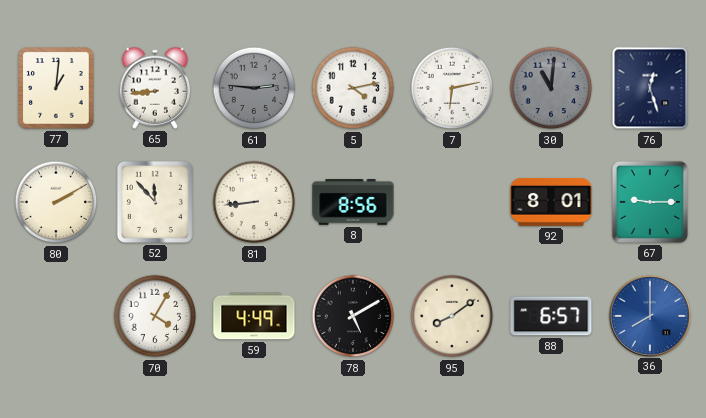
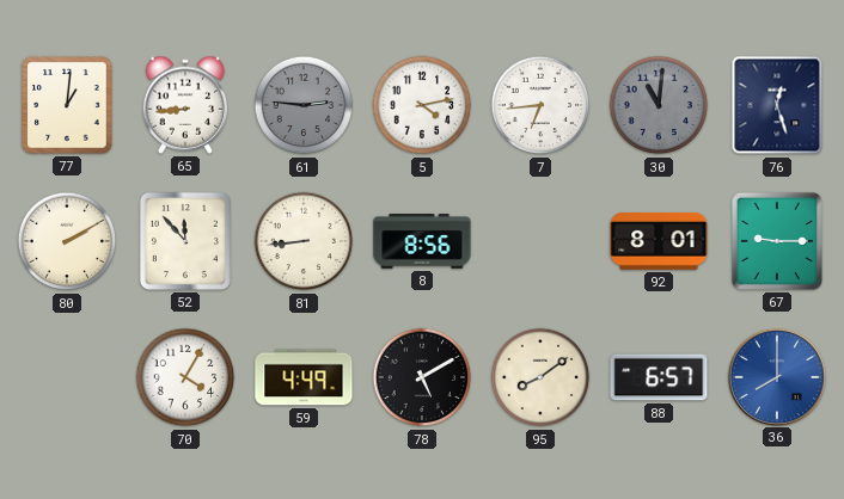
7: 6:13 -> 6:44
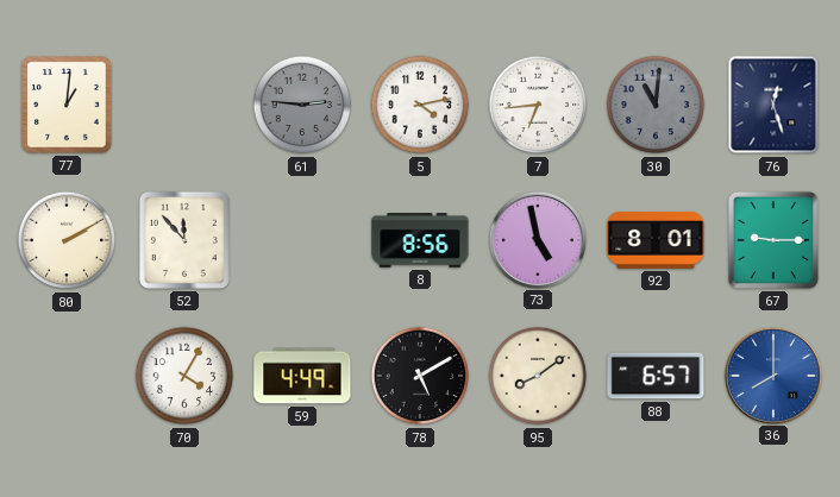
65: 8:44 -> none
81: 8:44 -> none
73: none -> 4:58
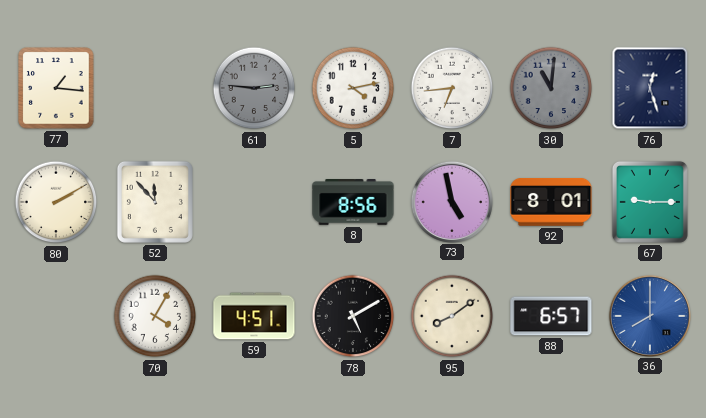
77: 1:01 -> 1:16
59: 4:49 -> 4:51
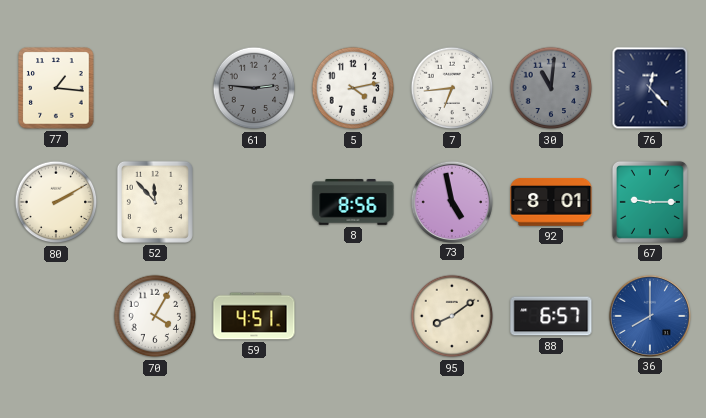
76: 12:27 -> 12:23
78: 5:10 -> none
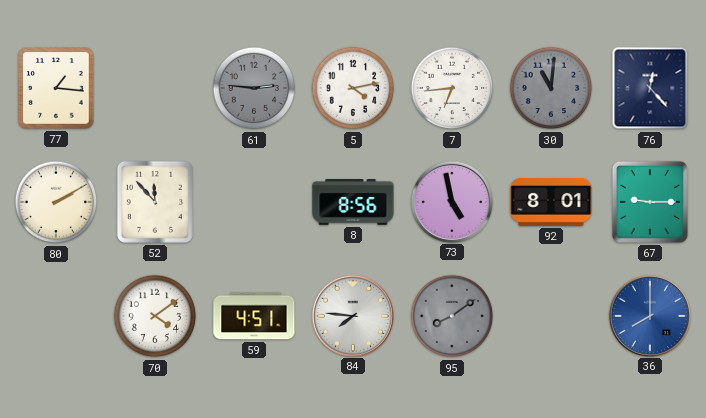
70: 4:05 -> 4:09
84: none -> 7:46
95 dial: cream -> grey
88: 6:57 -> none
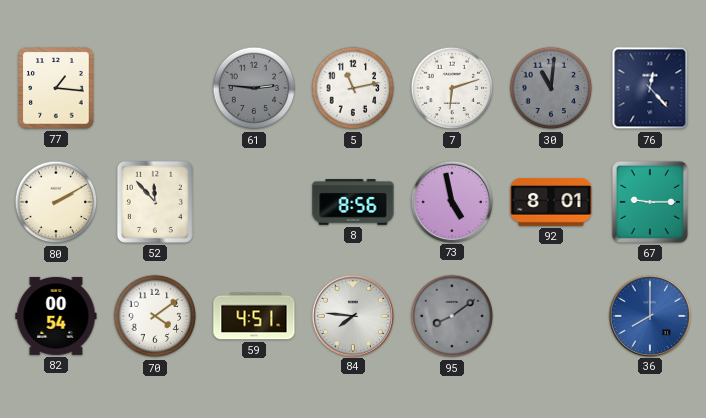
5: 4:13 -> 11:13
7: 6:44 -> 6:12
82: none -> 00:54
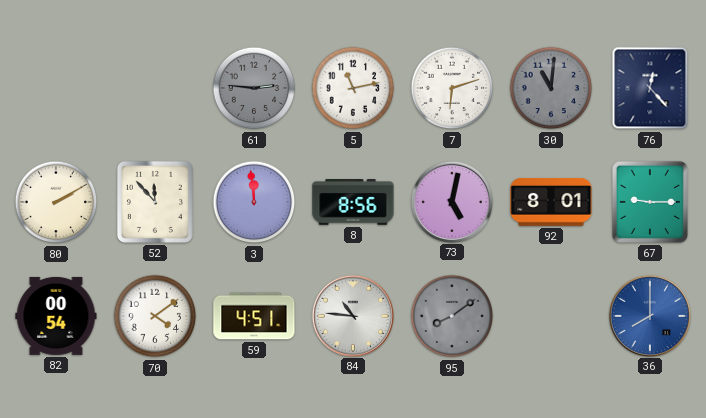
77: 1:16 -> none
3: none -> 11:59
73: 4:58 -> 5:02
84: 7:46 -> 10:46
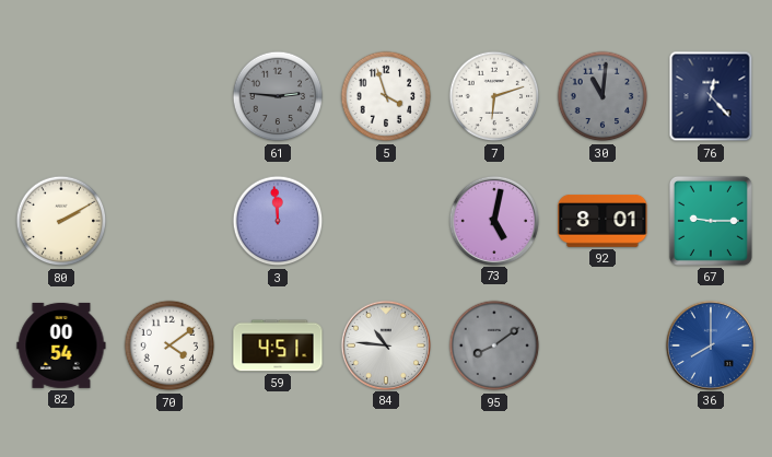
5: 11:13 -> 3:57
52: 11:53 -> none
8: 8:56 -> none
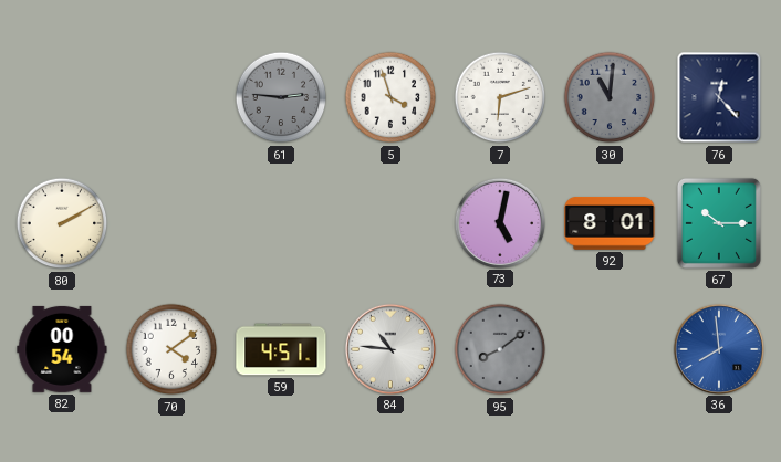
3: 11:59 -> none
67: 9:15 -> 10:15
36: 8:00 -> 7:59
